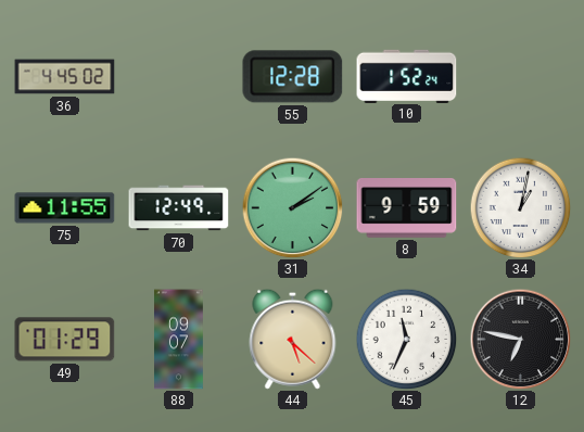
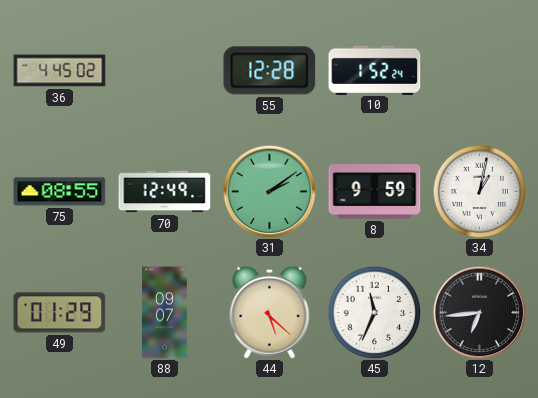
75: 11:55 -> 08:55
12: 6:47 -> 6:44
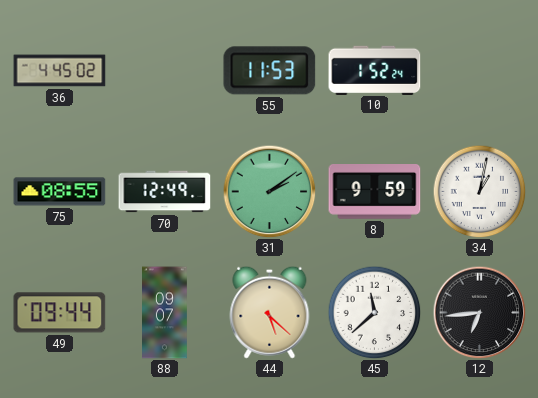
55: 12:28 -> 11:53
49: 01:29 -> 09:44
45: 11:34 -> 11:38
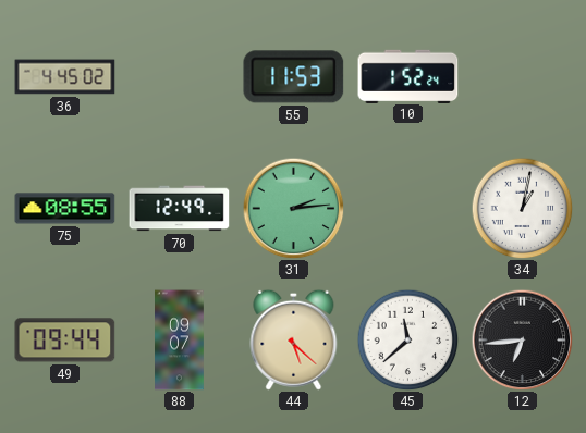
31: 2:09 -> 2:14
8: 9:59 -> none
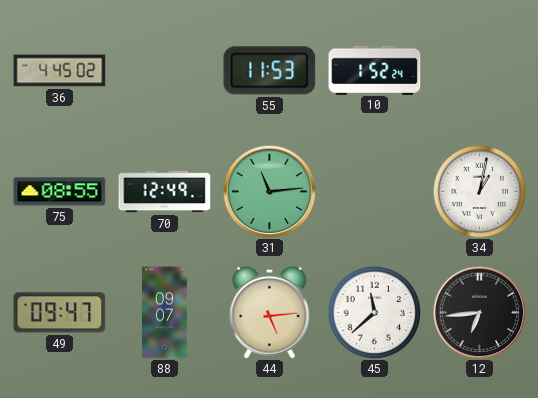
31: 2:14 -> 11:14
49: 09:44 -> 09:47
44: 5:22 -> 5:14
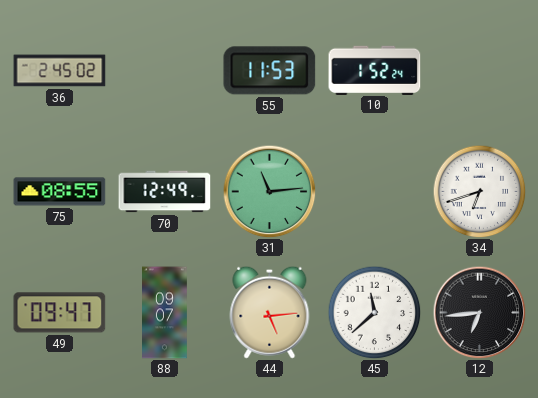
36: 4:45 -> 2:45
34: 1:02 -> 6:42
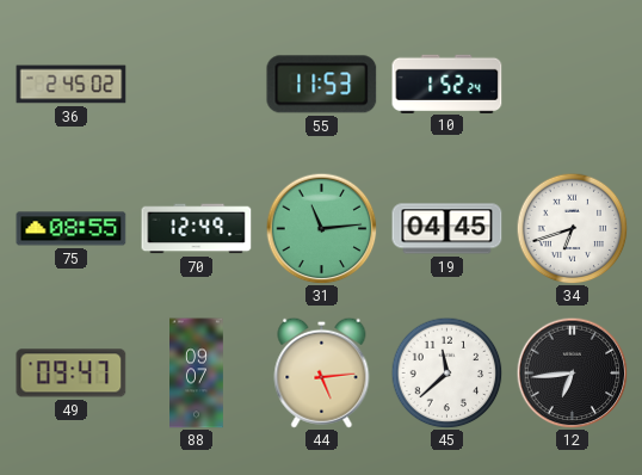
19: none -> 04:45
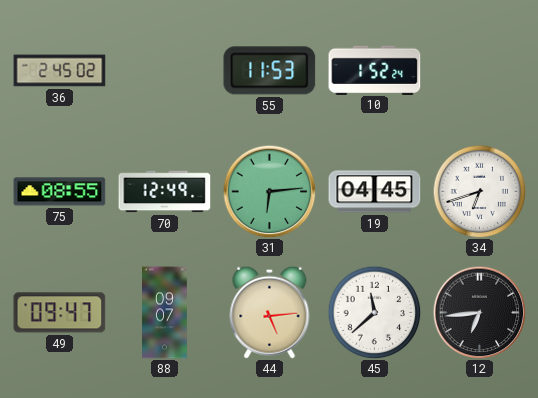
31: 11:14 -> 6:14
